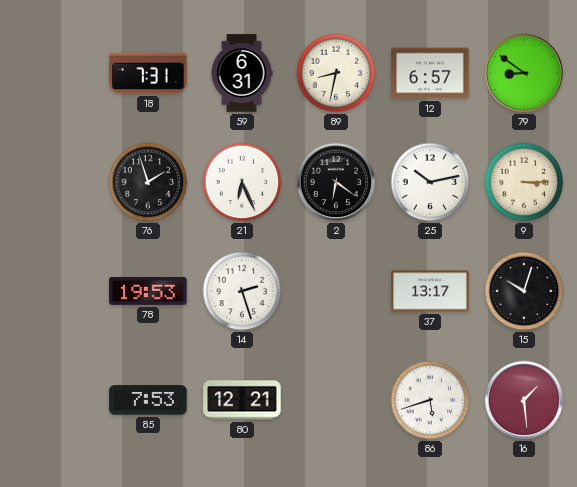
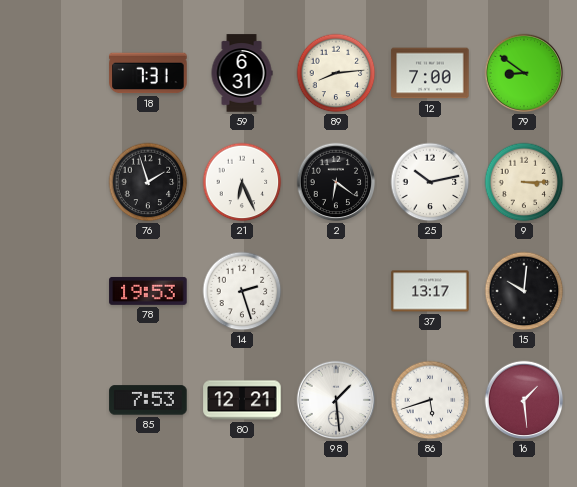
89: 8:32 -> 8:14
12: 6:57 -> 7:00
15: 10:03 -> 10:01
98: none -> 1:29
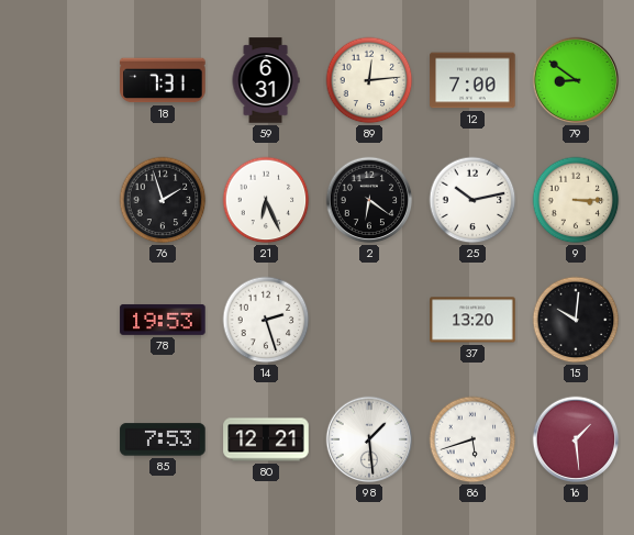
89: 8:14 -> 12:14
37: 13:17 -> 13:20
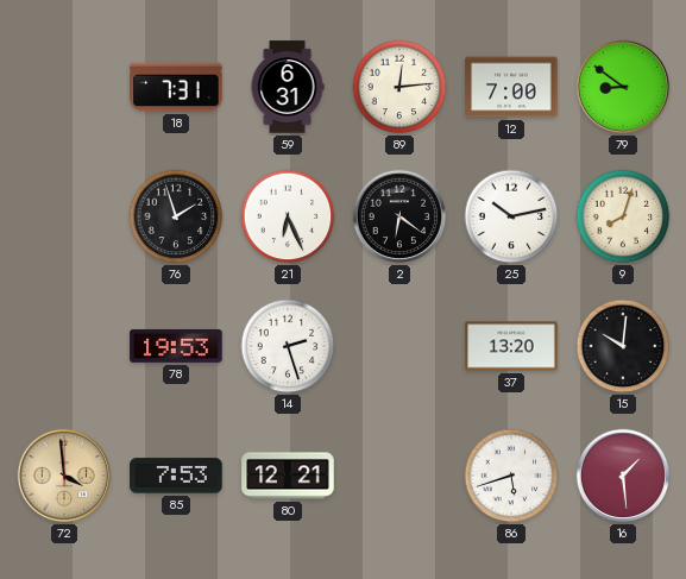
9: 3:15 -> 8:03
72: none -> 3:59
98: 1:29 -> none
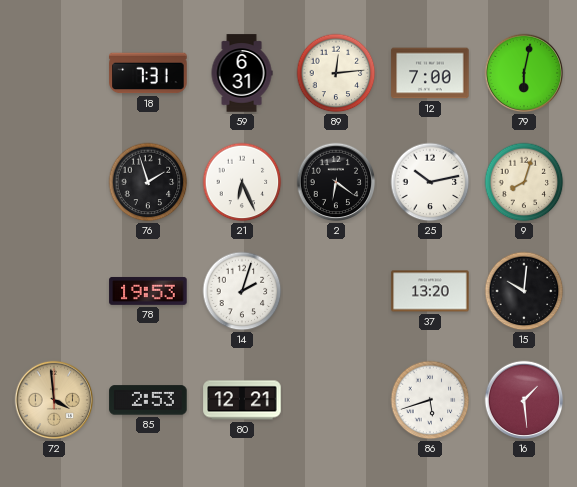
79: 8:51 -> 6:02
14: 2:27 -> 2:03
85: 7:53 -> 2:53
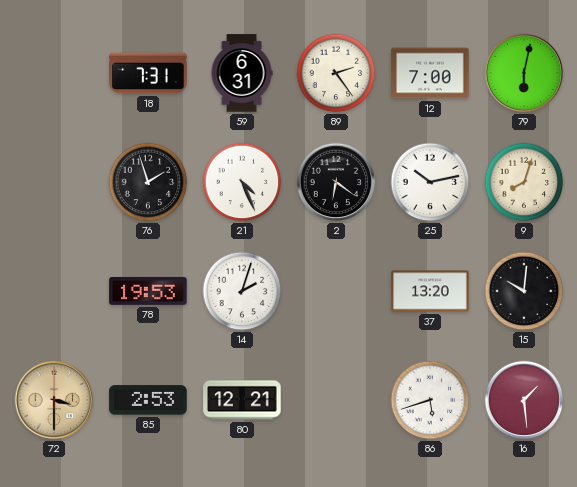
89: 12:14 -> 2:24
21: 6:26 -> 4:26
72: 3:59 -> 3:30
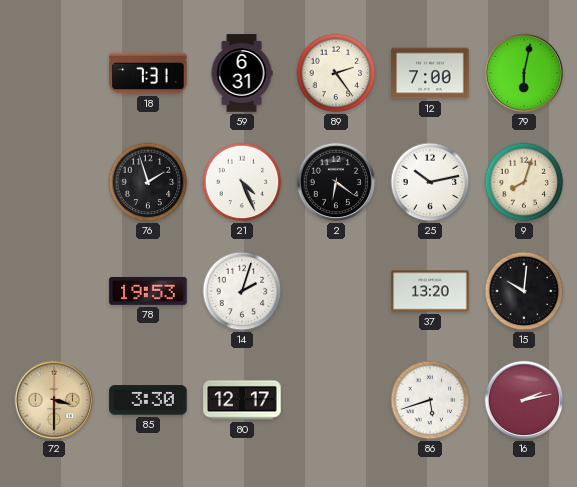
85: 2:53 -> 3:30
80: 12:21 -> 12:17
16: 1:29 -> 2:13
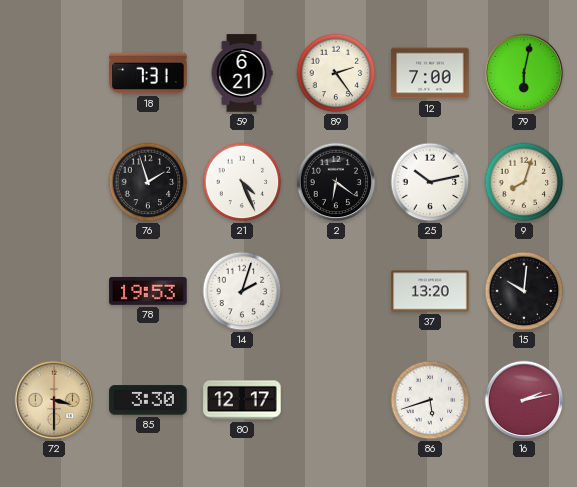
59: 6:31 -> 6:21
